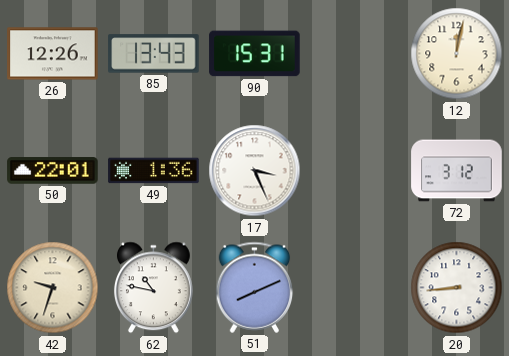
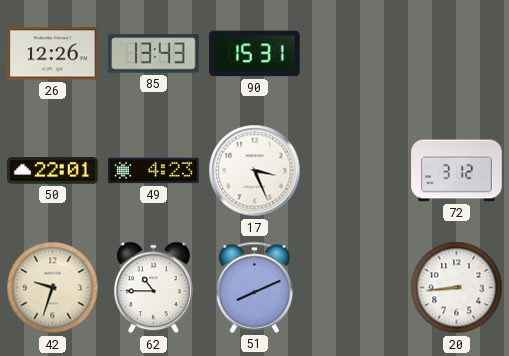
12: 12:02 -> none
49: 1:36 -> 4:23
62: 10:47 -> 10:45
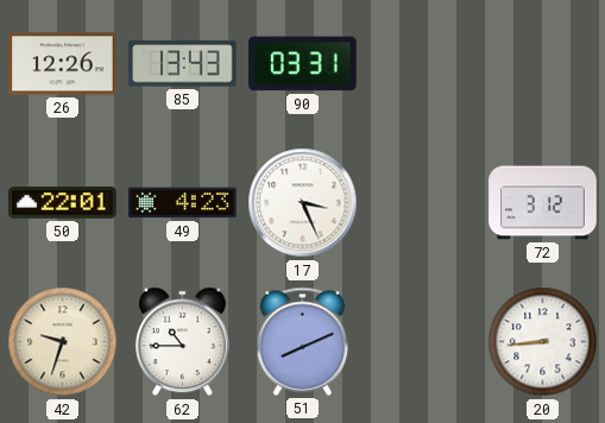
90: 15:31 -> 03:31
